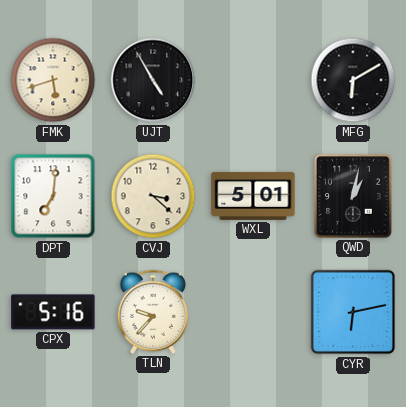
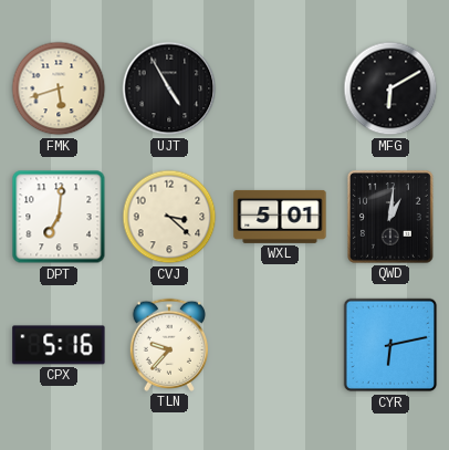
QWD: 1:02 -> 1:01
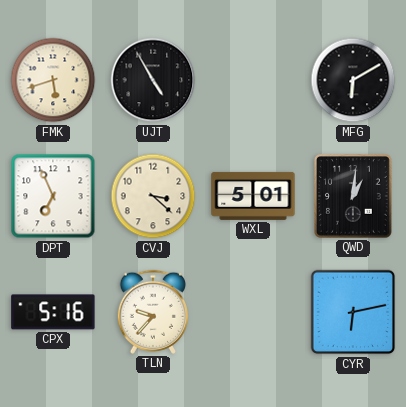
DPT: 7:01 -> 6:56
